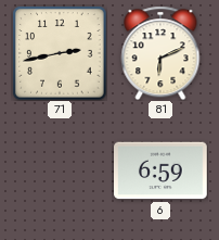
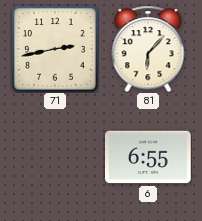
81: 6:11 -> 6:07
6: 6:59 -> 6:55
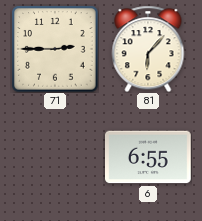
71: 2:43 -> 2:45
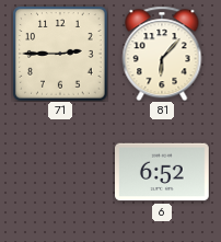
6: 6:55 -> 6:52
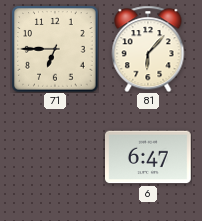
71: 2:45 -> 6:45
6: 6:52 -> 6:47
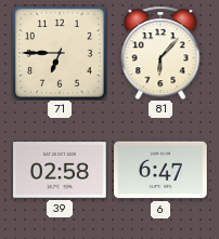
39: none -> 02:58
